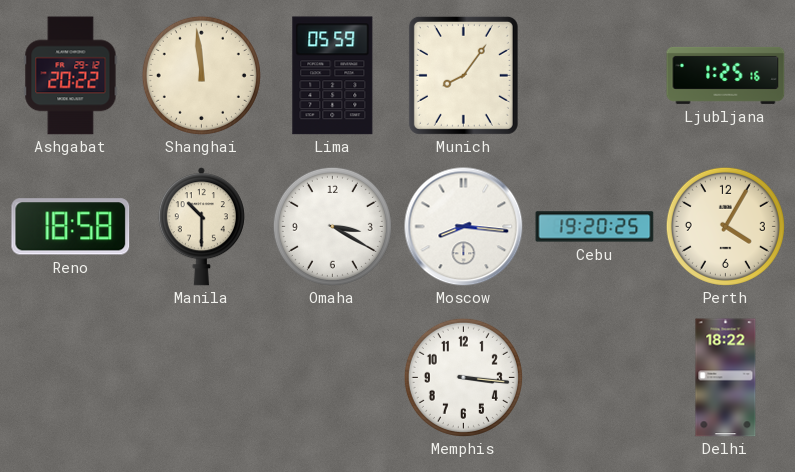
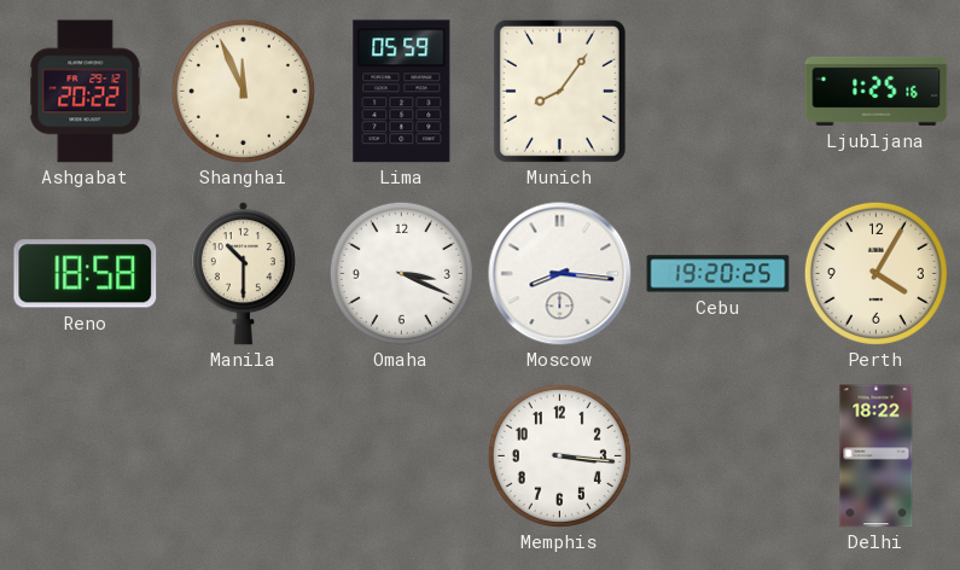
Shanghai: 11:59 -> 11:56
Omaha: 3:20 -> 3:19
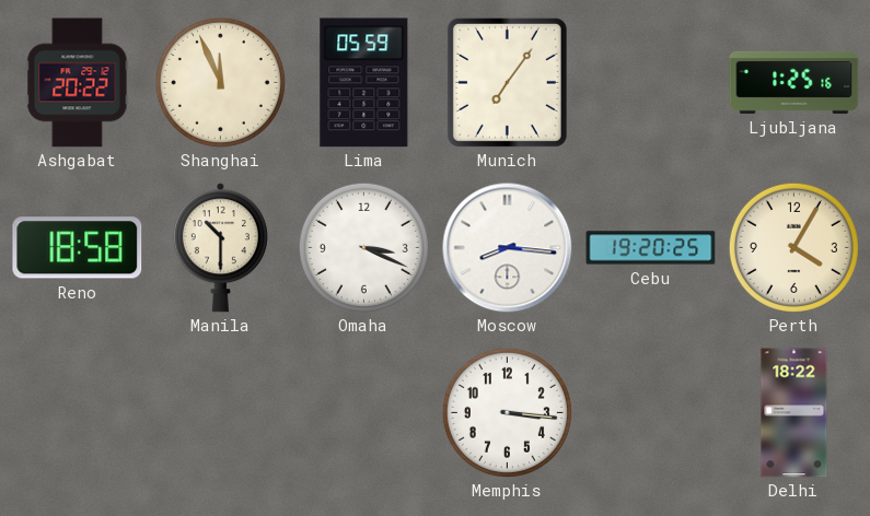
Munich: 8:06 -> 7:06
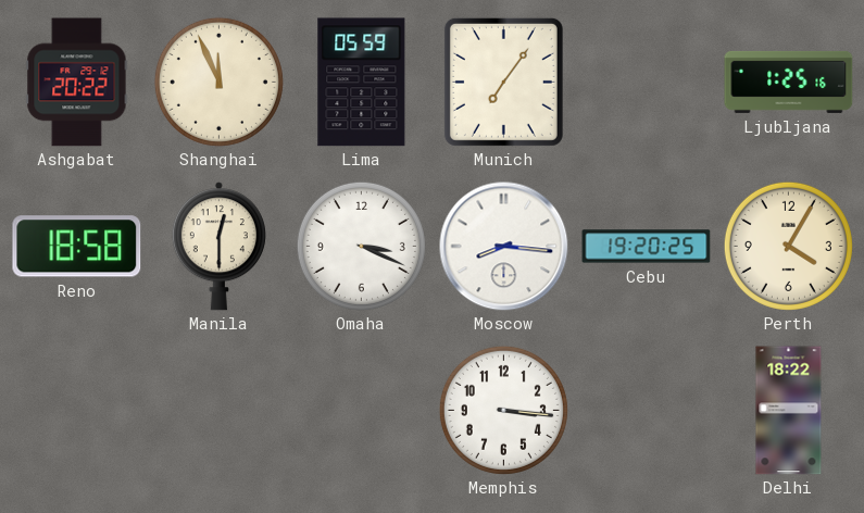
Manila: 10:30 -> 12:30
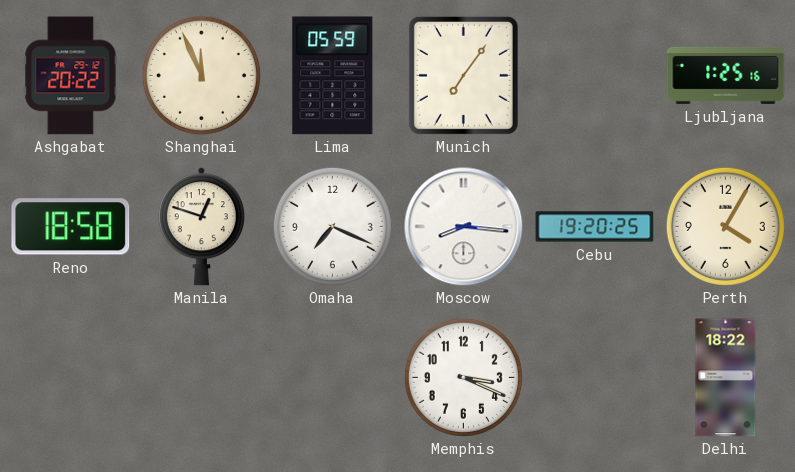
Manila: 12:30 -> 12:48
Omaha: 3:19 -> 7:19
Memphis: 3:16 -> 3:19
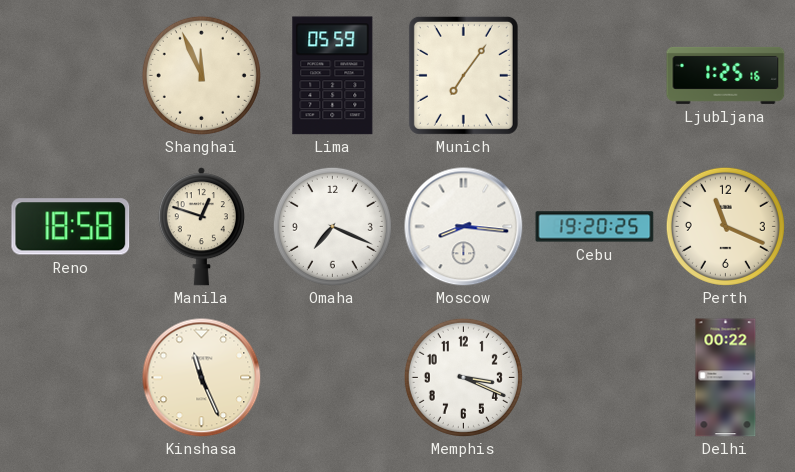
Ashgabat: 20:22 -> none
Perth: 4:05 -> 11:19
Kinshasa: none -> 11:26
Delhi: 18:22 -> 00:22
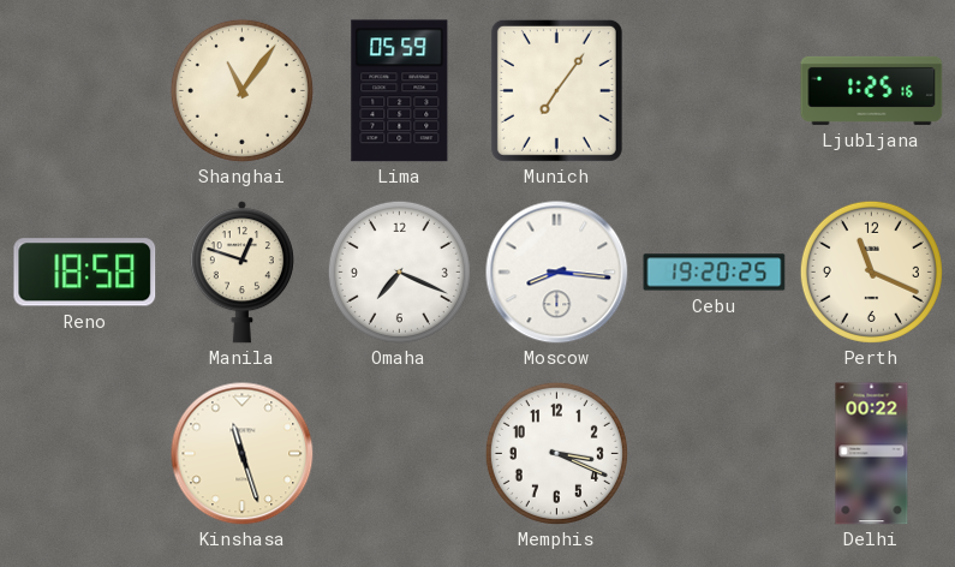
Shanghai: 11:56 -> 11:06
Kinshasa: 11:26 -> 11:27
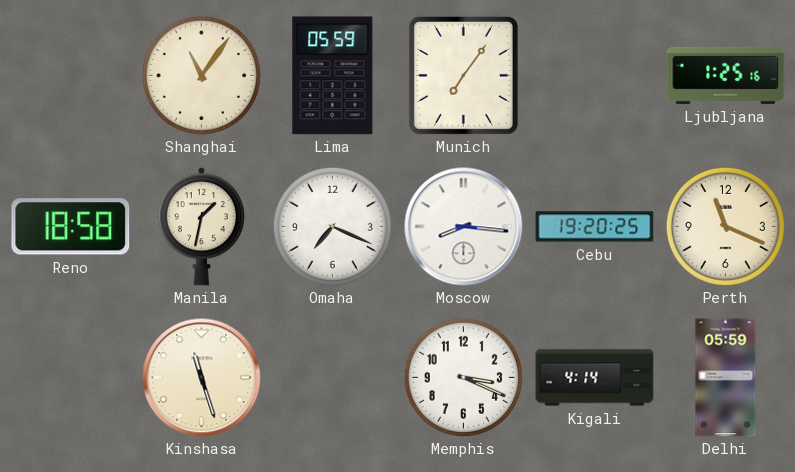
Manila: 12:48 -> 1:32
Kigali: none -> 4:14
Delhi: 00:22 -> 05:59
